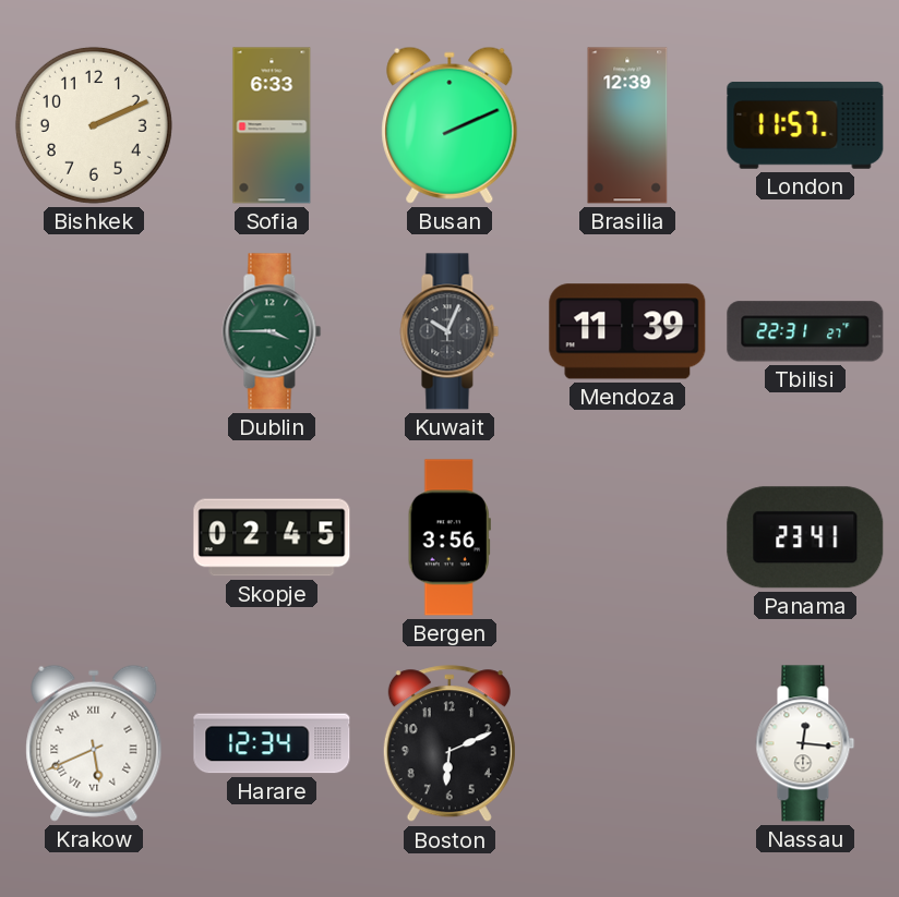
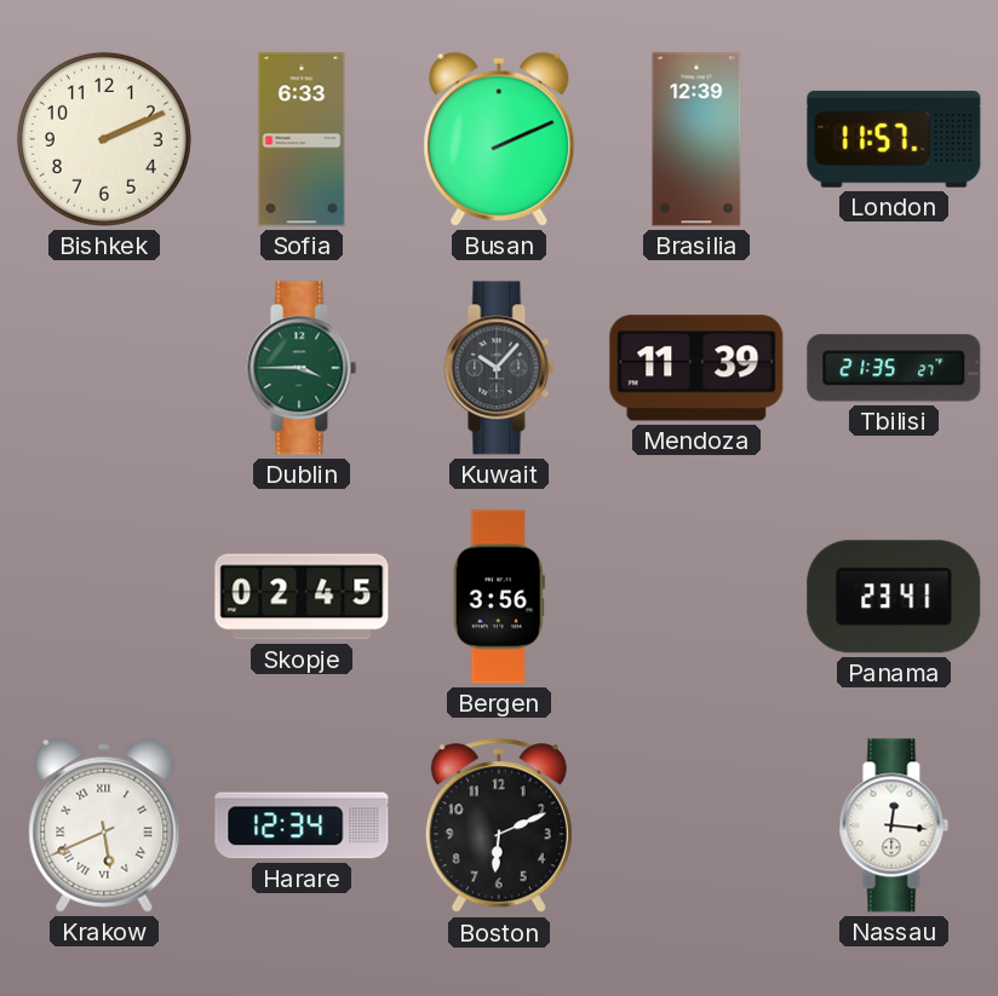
Kuwait: 10:04 -> 10:07
Tbilisi: 22:31 -> 21:35
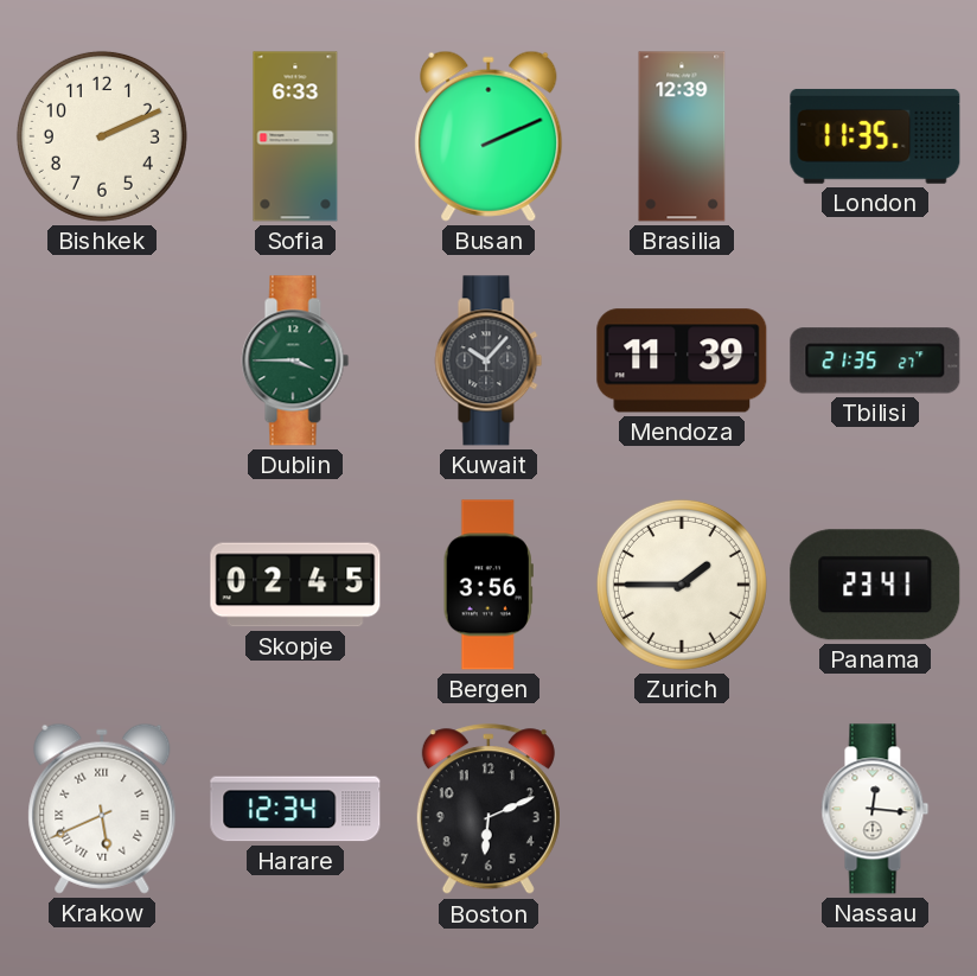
London: 11:57 -> 11:35
Zurich: none -> 1:45
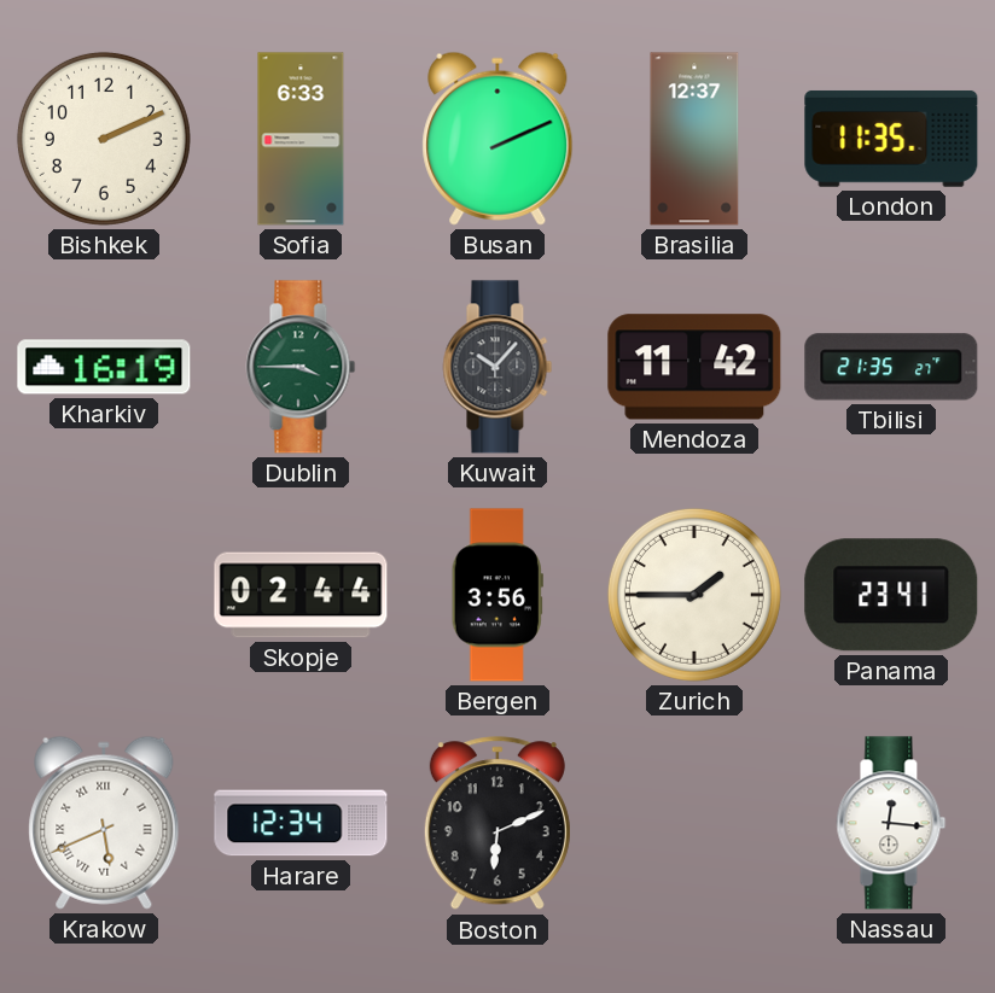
Brasilia: 12:39 -> 12:37
Kharkiv: none -> 16:19
Mendoza: 11:39 -> 11:42
Skopje: 02:45 -> 02:44
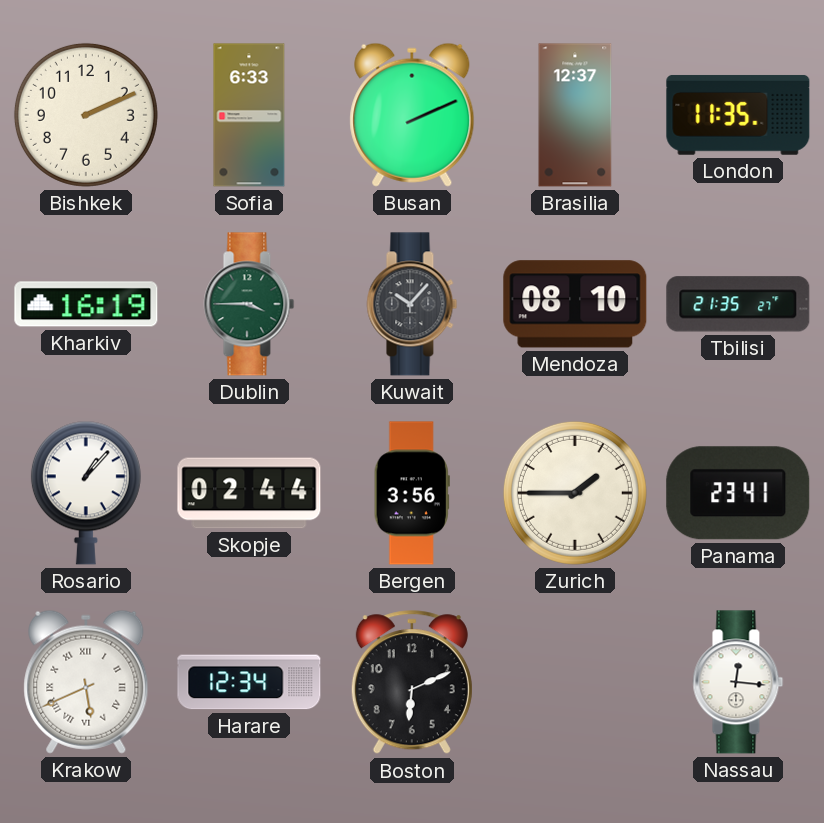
Mendoza: 11:42 -> 08:10
Rosario: none -> 1:07
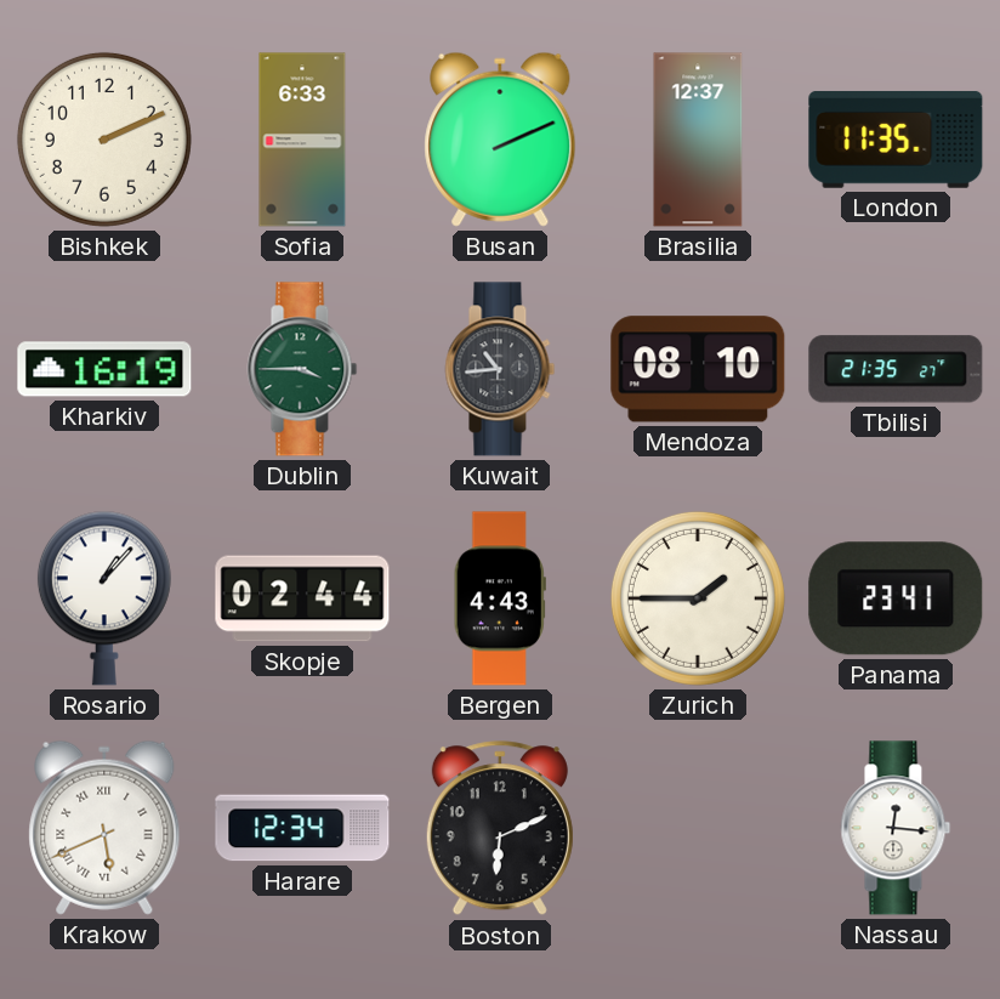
Kuwait: 10:07 -> 10:44
Bergen: 3:56 -> 4:43
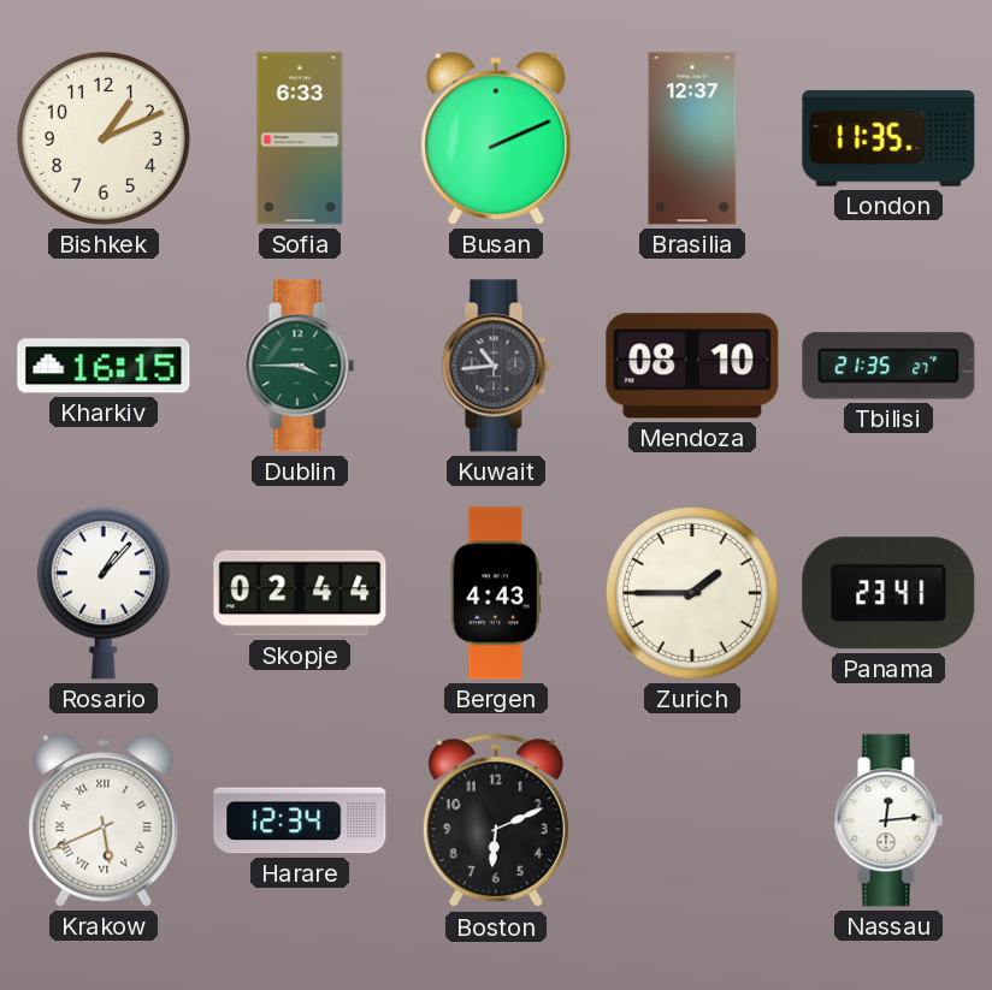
Bishkek: 2:11 -> 1:11
Kharkiv: 16:19 -> 16:15
Nassau: 12:16 -> 12:14
